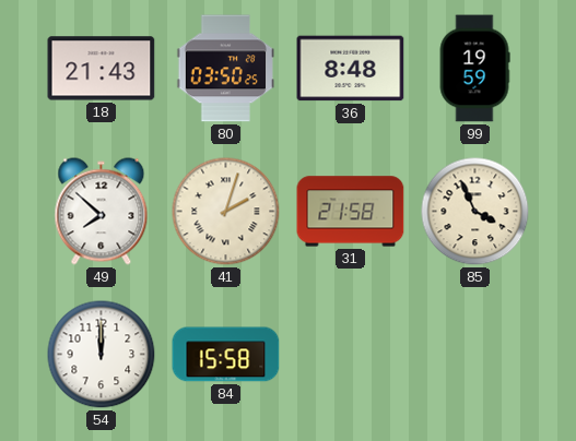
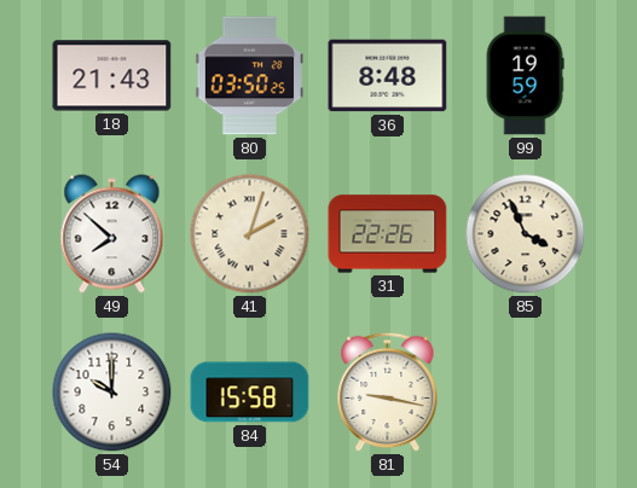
31: 21:58 -> 22:26
54: 12:00 -> 10:00
81: none -> 9:17
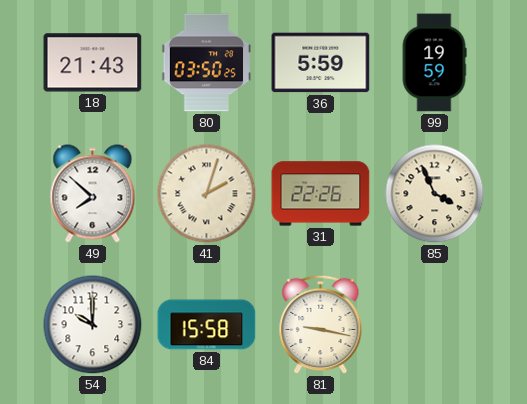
36: 8:48 -> 5:59
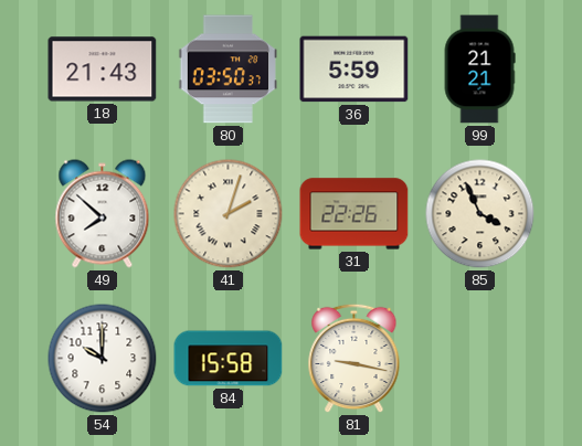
80: 03:50:25 -> 03:50:37
99: 19:59 -> 21:21
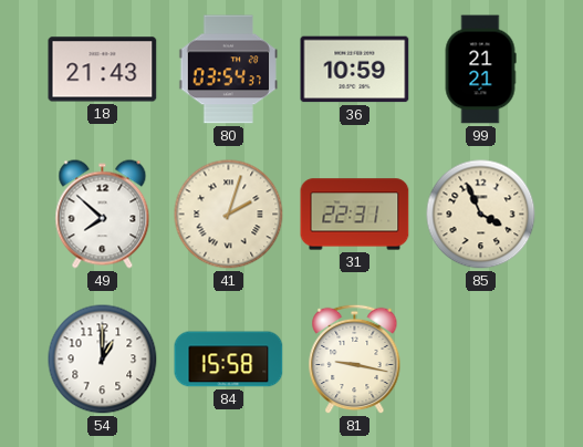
80: 03:50 -> 03:54
36: 5:59 -> 10:59
31: 22:26 -> 22:31
54: 10:00 -> 1:00
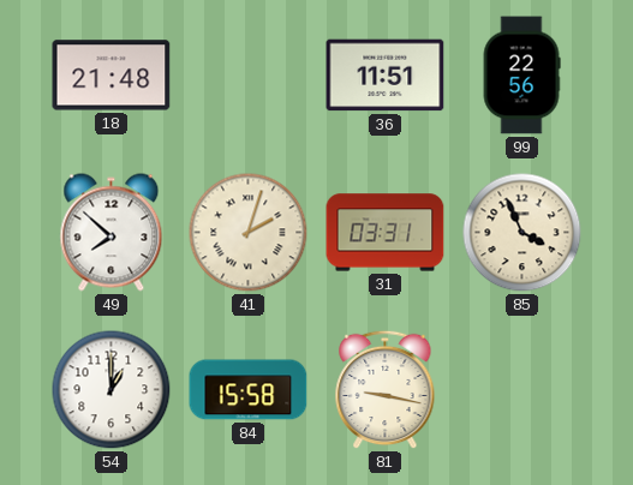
18: 21:43 -> 21:48
80: 03:54 -> none
36: 10:59 -> 11:51
99: 21:21 -> 22:56
31: 22:31 -> 03:31
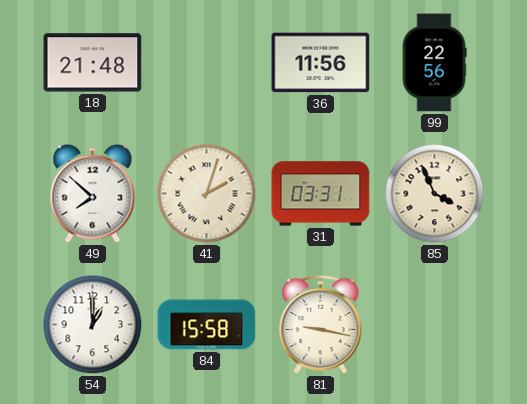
36: 11:51 -> 11:56
